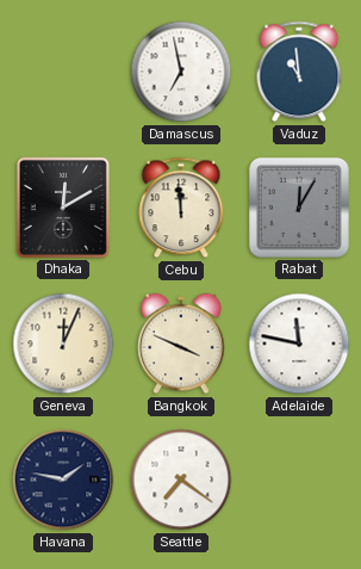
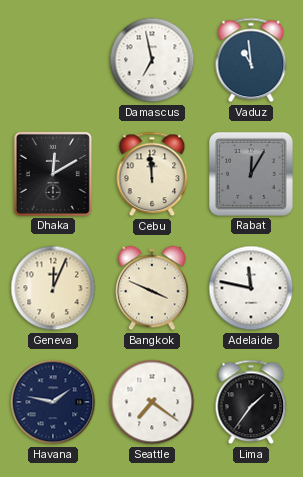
Lima: none -> 1:36
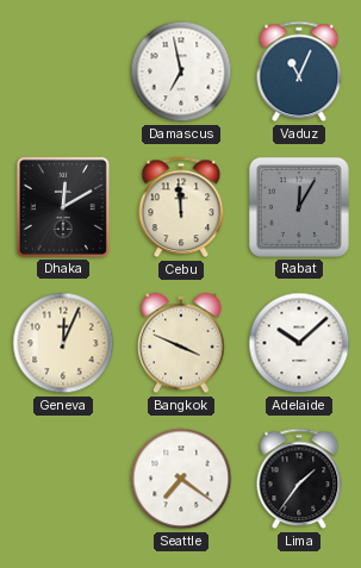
Vaduz: 10:59 -> 11:04
Adelaide: 11:47 -> 10:08
Havana: 1:47 -> none
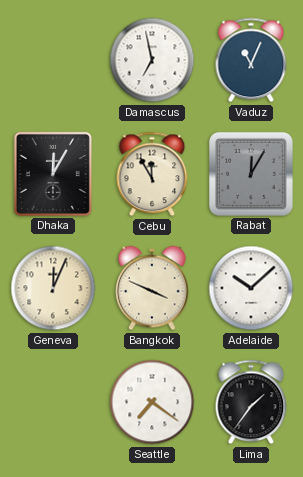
Dhaka: 12:10 -> 12:05
Cebu: 11:59 -> 11:55
